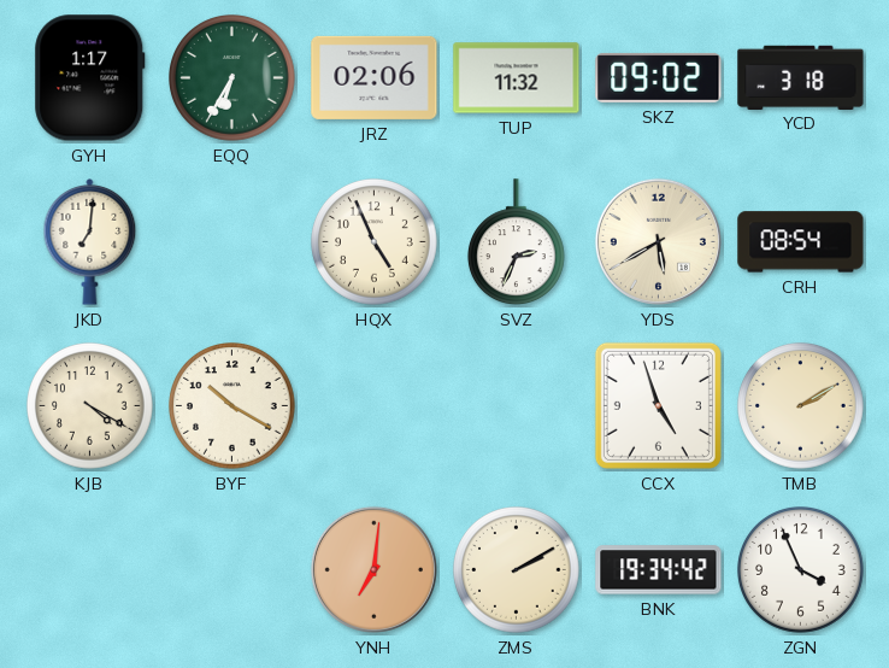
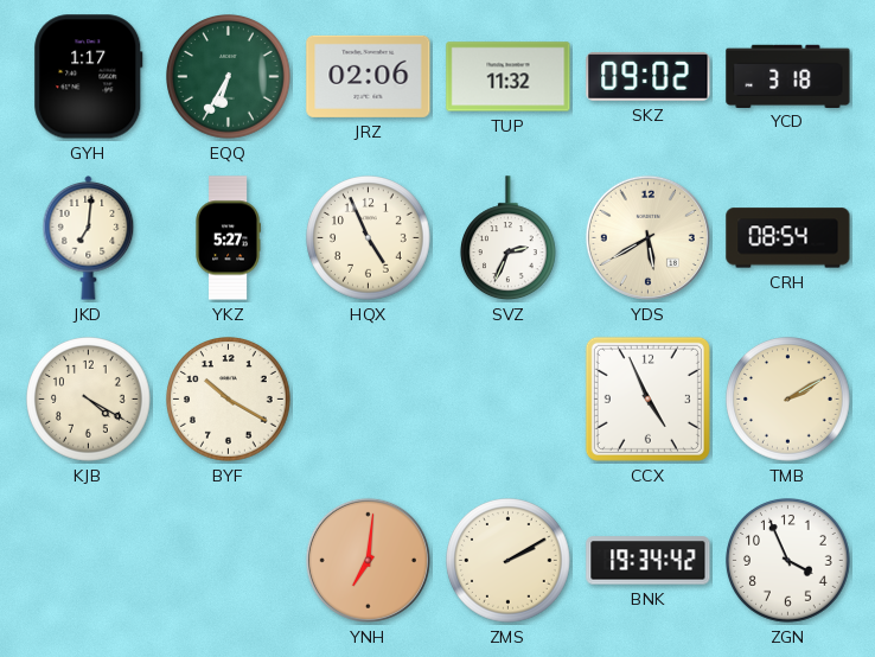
YKZ: none -> 5:27
CCX: 4:57 -> 4:56
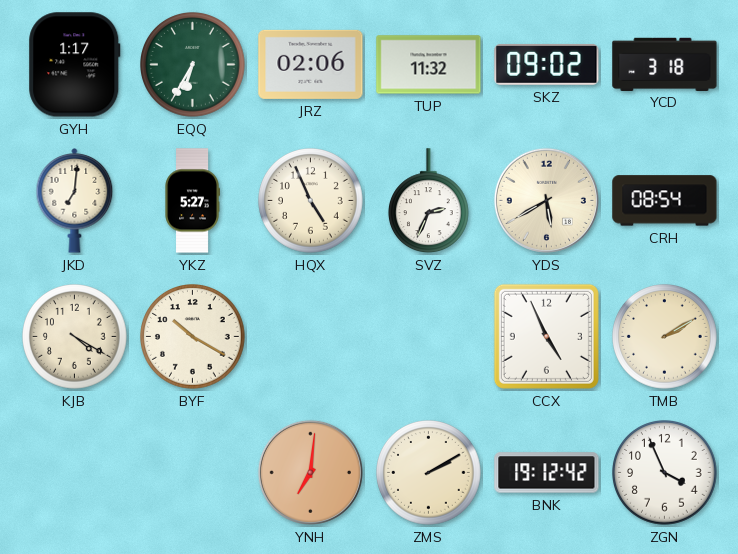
BNK: 19:34 -> 19:12
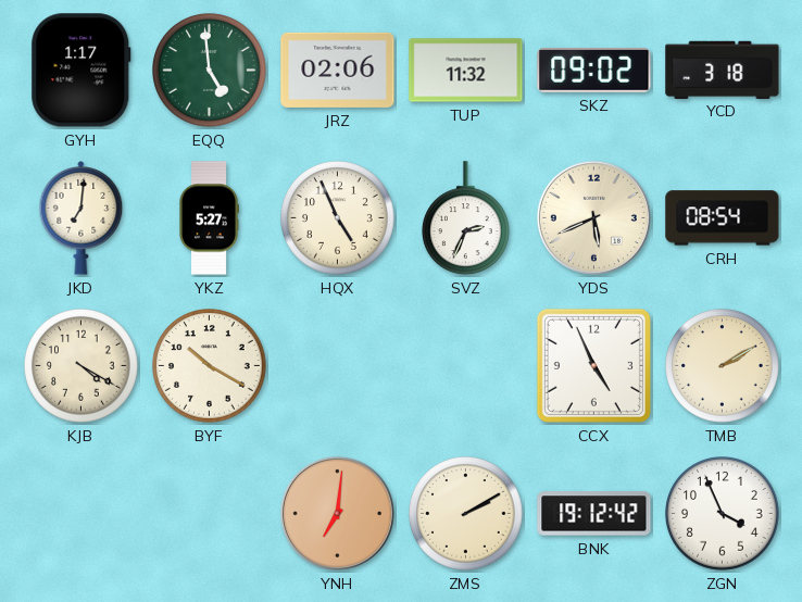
EQQ: 6:35 -> 4:59
YDS: 5:40 -> 5:41
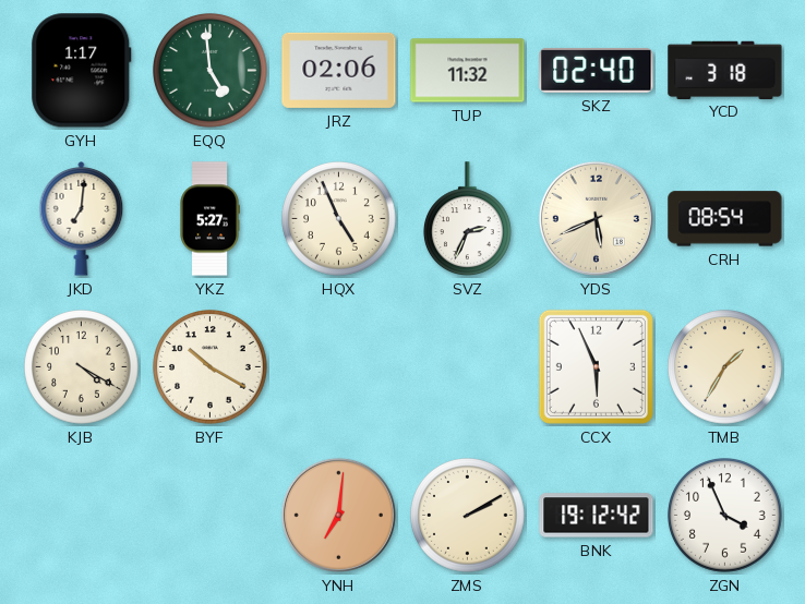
SKZ: 09:02 -> 02:40
CCX: 4:56 -> 5:56
TMB: 2:10 -> 1:35
